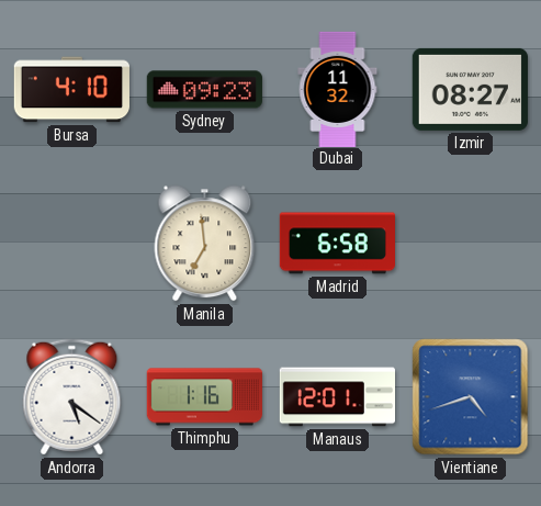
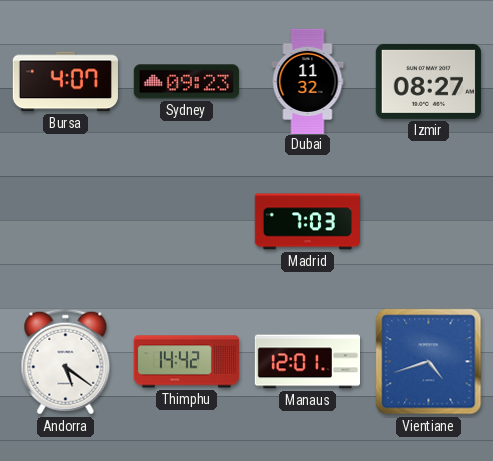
Bursa: 4:10 -> 4:07
Manila: 6:59 -> none
Madrid: 6:58 -> 7:03
Thimphu: 1:16 -> 14:42
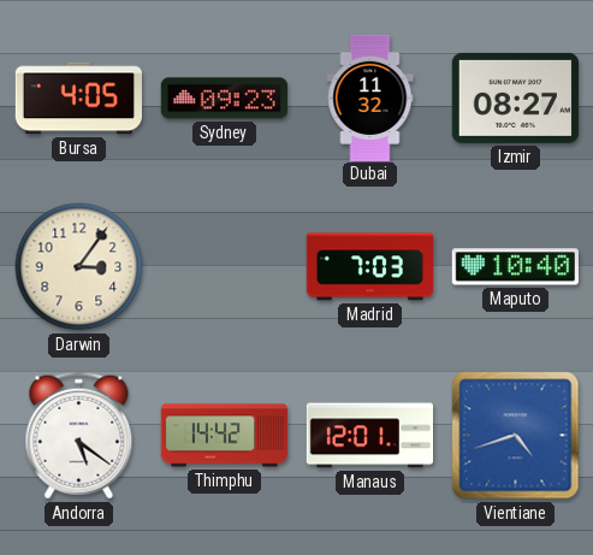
Bursa: 4:07 -> 4:05
Darwin: none -> 3:06
Maputo: none -> 10:40
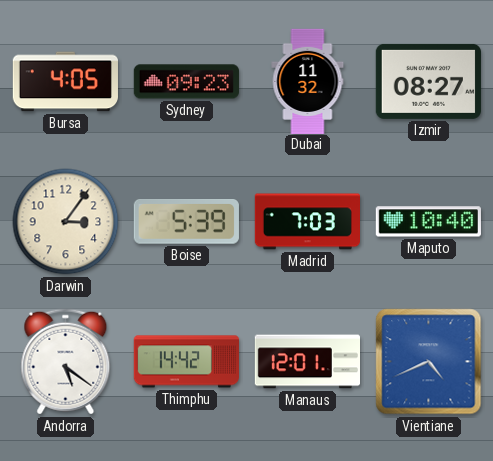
Boise: none -> 5:39
Vientiane: 4:42 -> 4:41
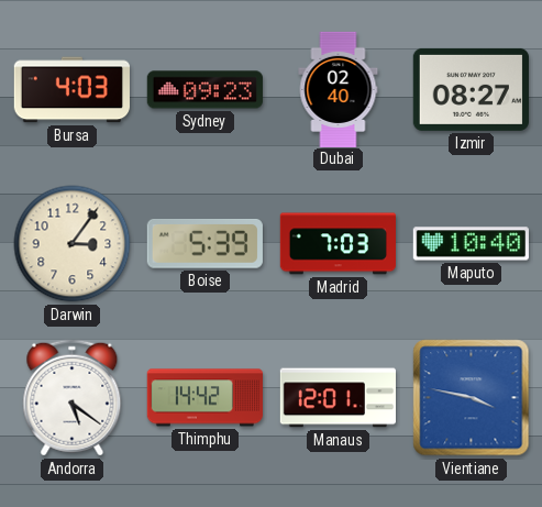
Bursa: 4:05 -> 4:03
Dubai: 11:32 -> 02:40
Vientiane: 4:41 -> 3:47
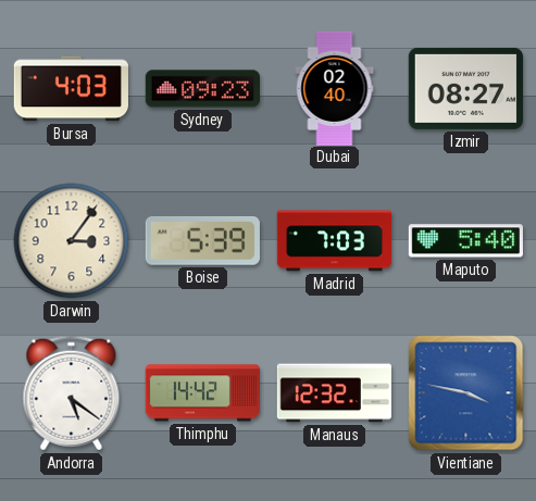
Maputo: 10:40 -> 5:40
Manaus: 12:01 -> 12:32
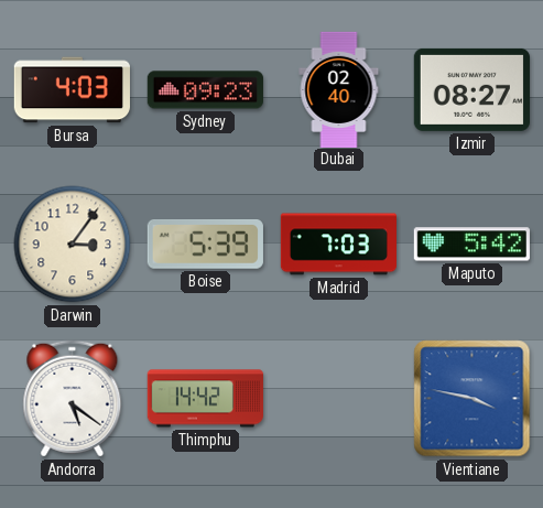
Maputo: 5:40 -> 5:42
Manaus: 12:32 -> none
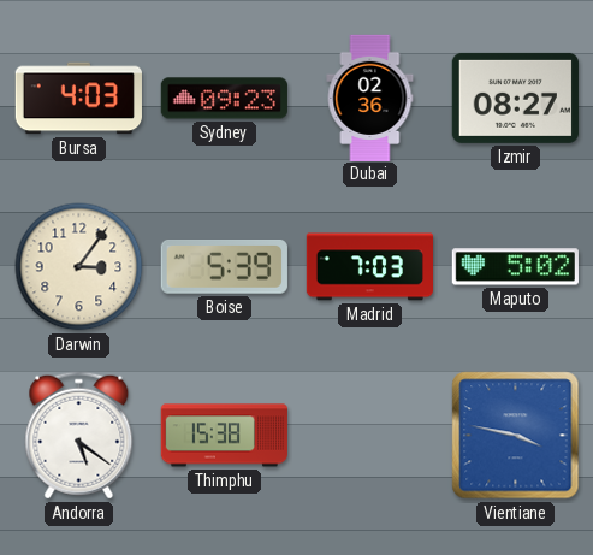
Dubai: 02:40 -> 02:36
Maputo: 5:42 -> 5:02
Thimphu: 14:42 -> 15:38
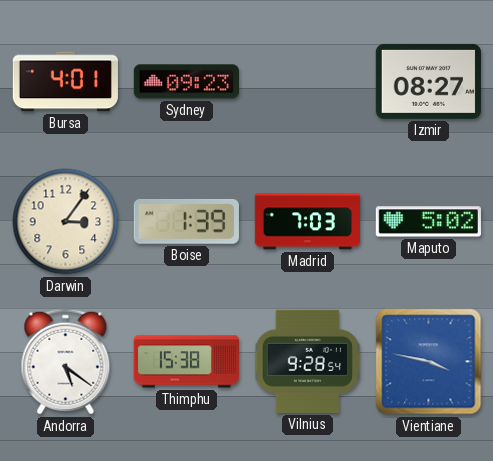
Bursa: 4:03 -> 4:01
Dubai: 02:36 -> none
Boise: 5:39 -> 1:39
Vilnius: none -> 9:28
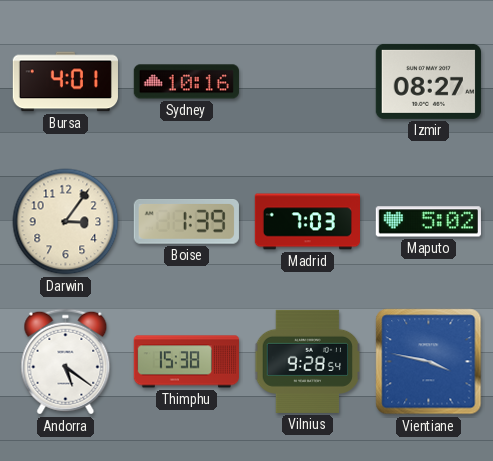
Sydney: 09:23 -> 10:16
